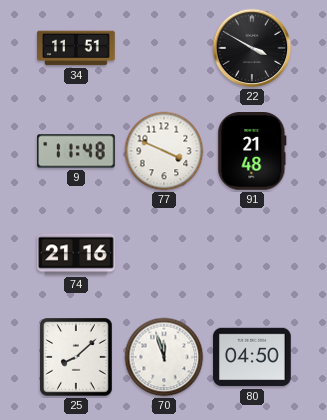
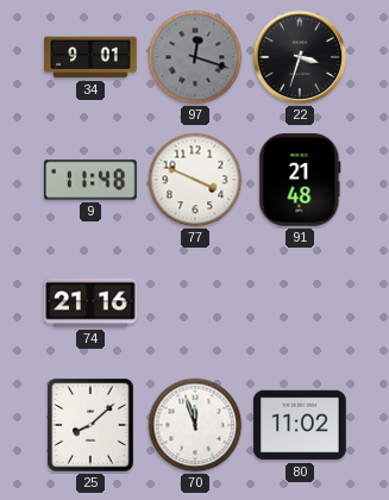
34: 11:51 -> 9:01
97: none -> 12:18
22: 3:50 -> 3:33
80: 04:50 -> 11:02
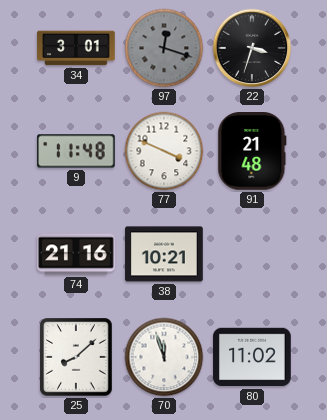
34: 9:01 -> 3:01
38: none -> 10:21
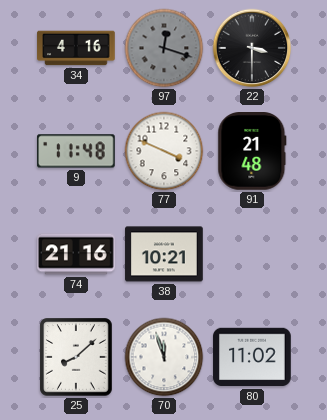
34: 3:01 -> 4:16
22: 3:33 -> 3:30
